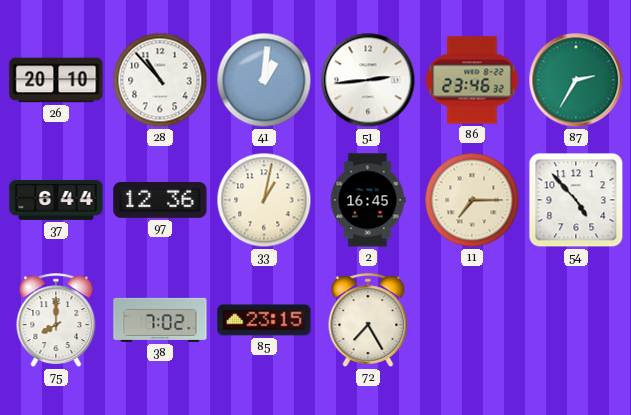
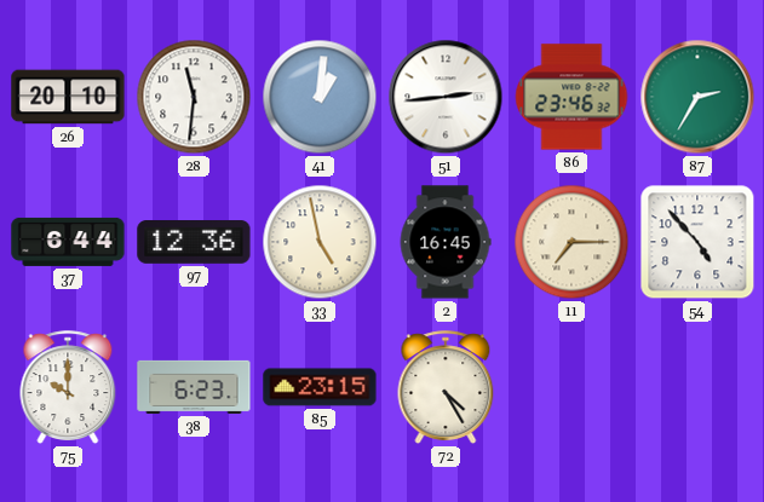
28: 10:53 -> 11:31
33: 1:02 -> 4:58
75: 8:00 -> 10:00
38: 7:02 -> 6:23
72: 7:25 -> 4:25
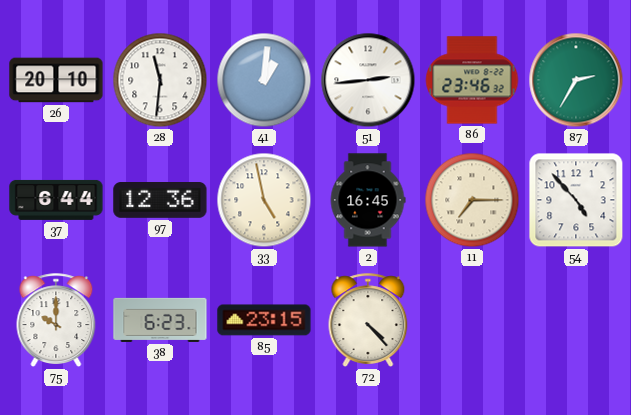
72: 4:25 -> 4:23
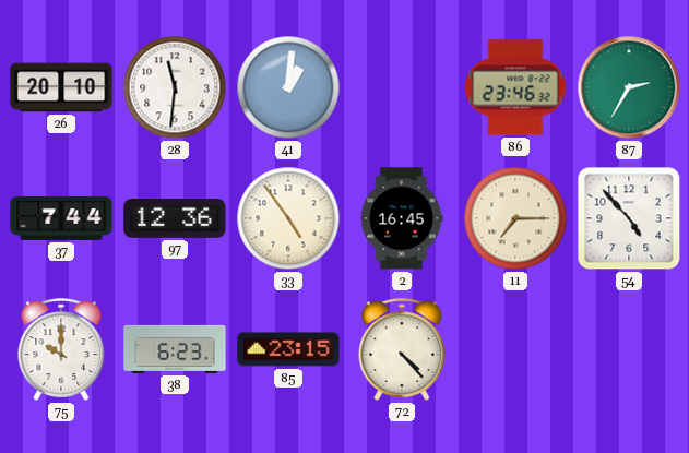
51: 2:44 -> none
37: 6:44 -> 7:44
33: 4:58 -> 4:54
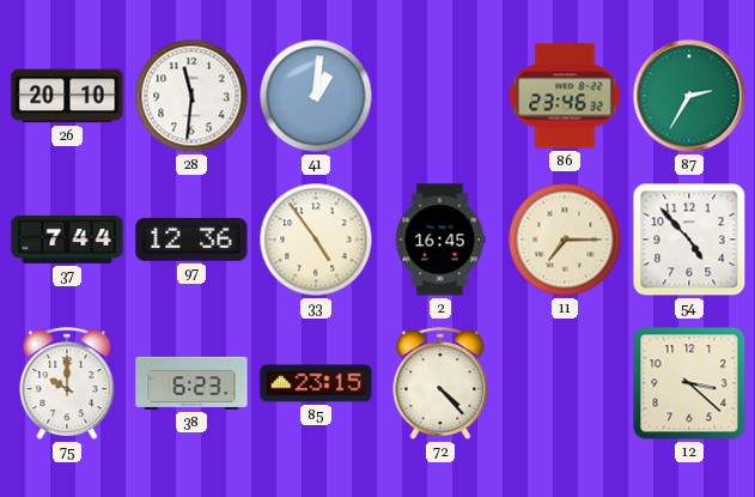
12: none -> 3:22
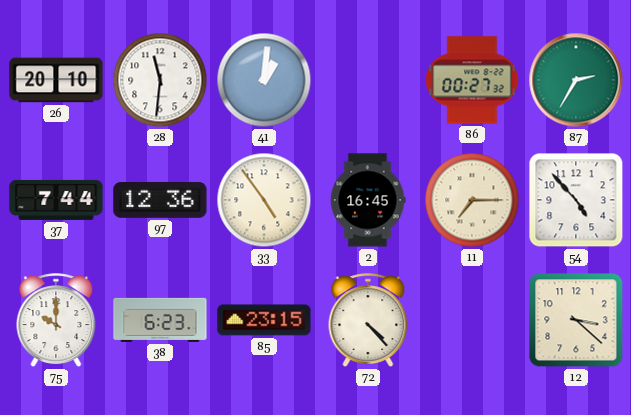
86: 23:46 -> 00:27
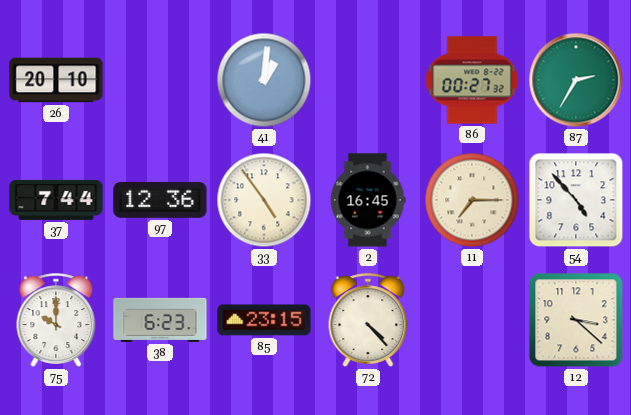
28: 11:31 -> none
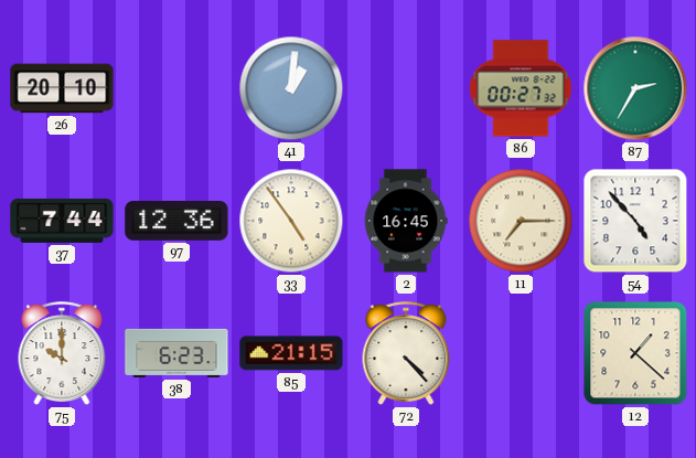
85: 23:15 -> 21:15
12: 3:22 -> 1:22
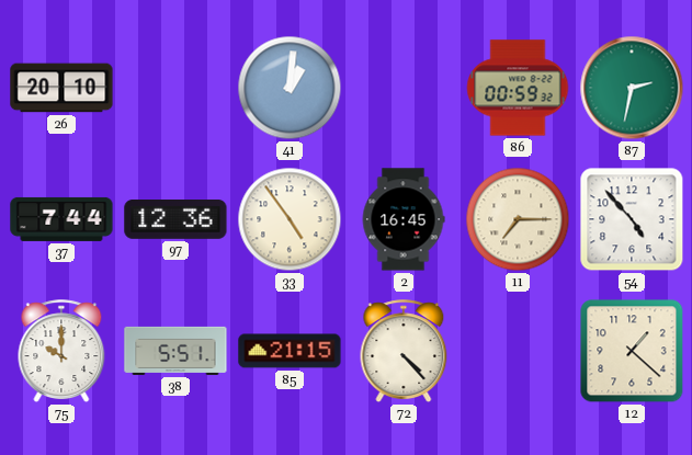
86: 00:27 -> 00:59
87: 2:35 -> 2:32
38: 6:23 -> 5:51
